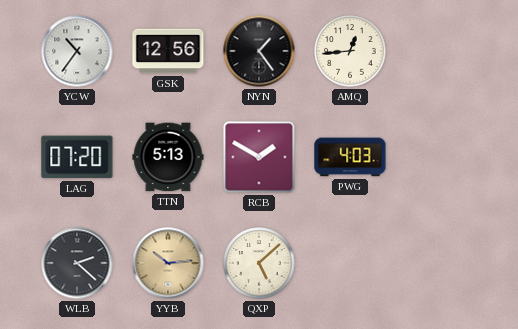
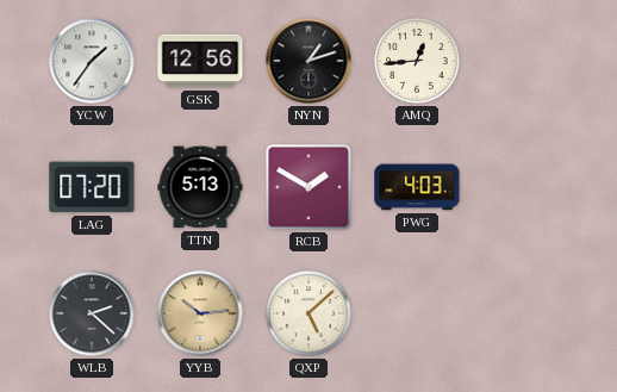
YCW: 10:36 -> 1:36
NYN: 1:24 -> 1:12
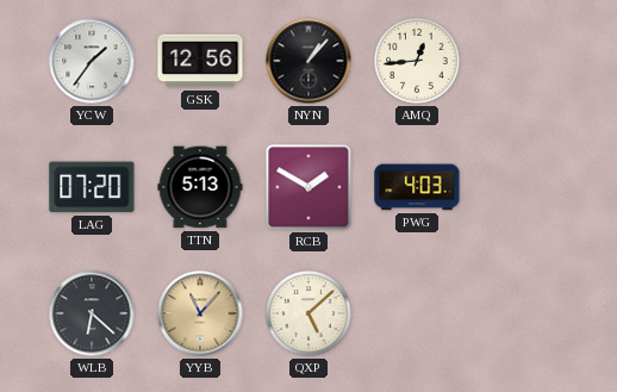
NYN: 1:12 -> 1:07
WLB: 2:22 -> 6:22
YYB: 10:14 -> 11:07
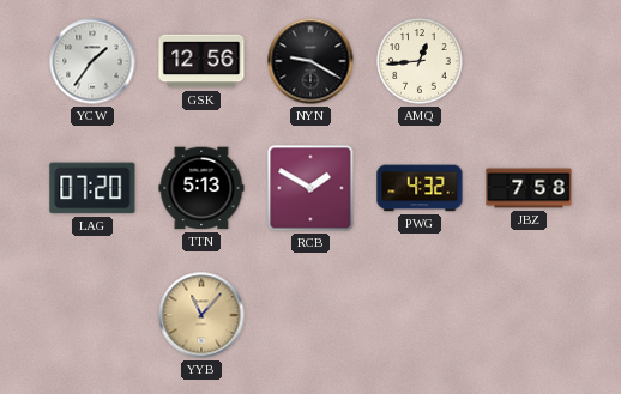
NYN: 1:07 -> 9:20
PWG: 4:03 -> 4:32
JBZ: none -> 7:58
WLB: 6:22 -> none
QXP: 5:08 -> none
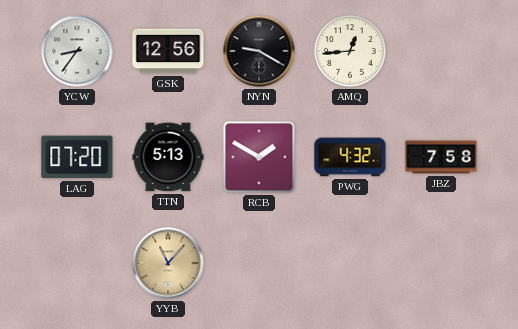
YCW: 1:36 -> 8:36
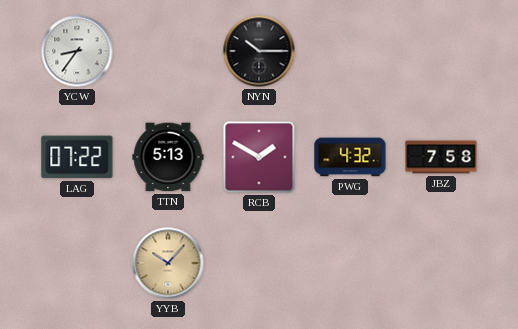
GSK: 12:56 -> none
NYN: 9:20 -> 10:15
AMQ: 12:44 -> none
LAG: 07:20 -> 07:22
YYB: 11:07 -> 10:07
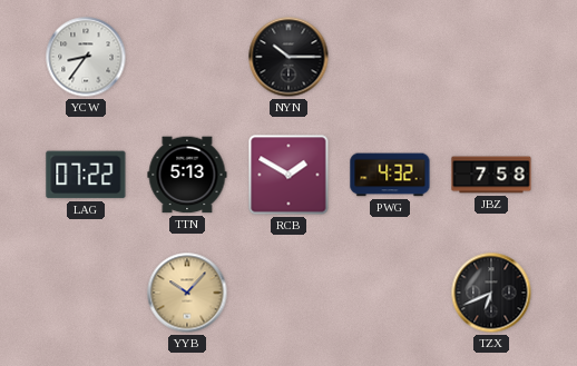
TZX: none -> 6:41
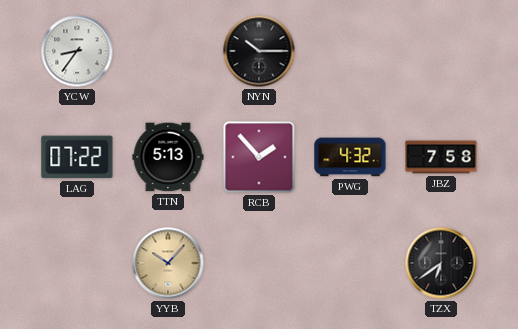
RCB: 1:50 -> 1:53
TZX: 6:41 -> 6:39
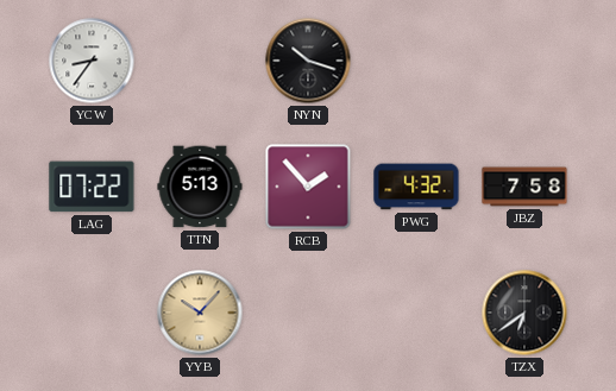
NYN: 10:15 -> 10:18
